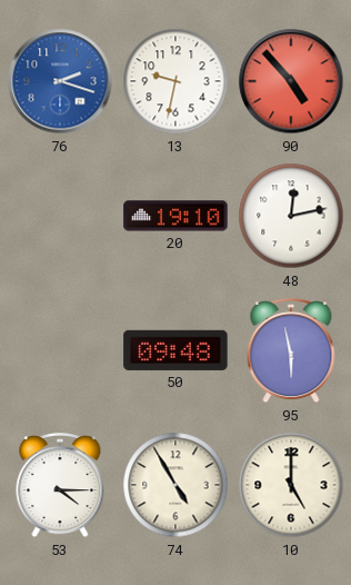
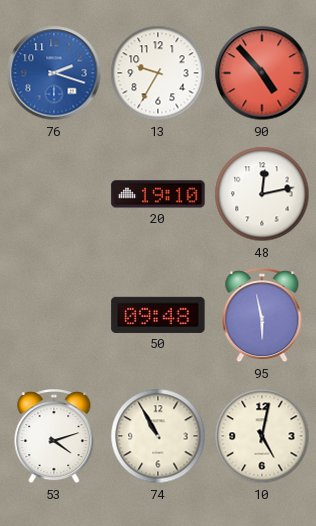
13: 9:32 -> 9:35
53: 4:15 -> 4:12
74: 4:55 -> 10:55
10: 5:00 -> 5:02
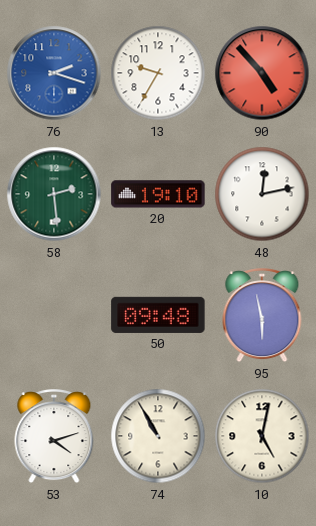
58: none -> 2:29
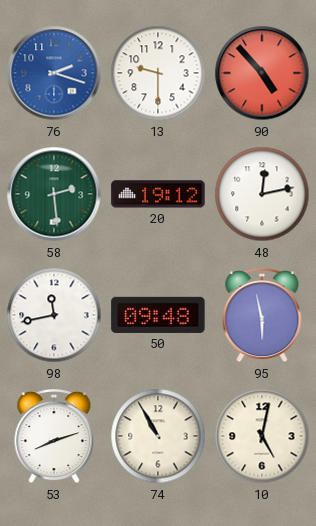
13: 9:35 -> 9:30
20: 19:10 -> 19:12
98: none -> 11:43
53: 4:12 -> 8:12
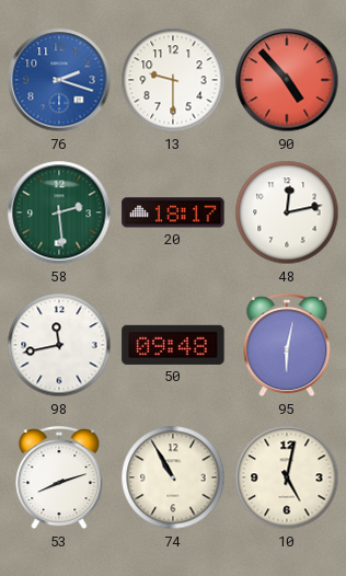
20: 19:12 -> 18:17
95: 5:58 -> 6:02
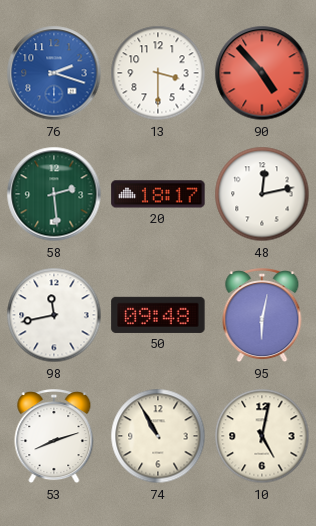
13: 9:30 -> 3:30
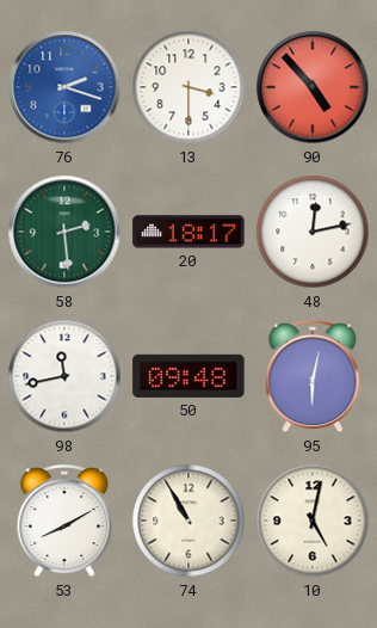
53: 8:12 -> 8:10
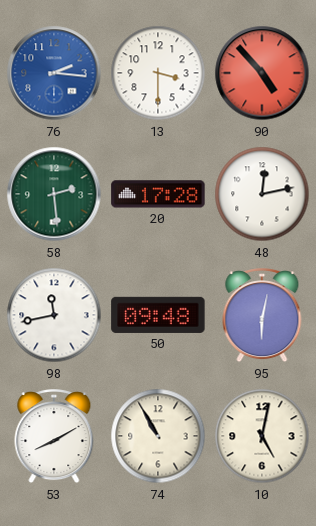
76: 2:18 -> 2:16
20: 18:17 -> 17:28
